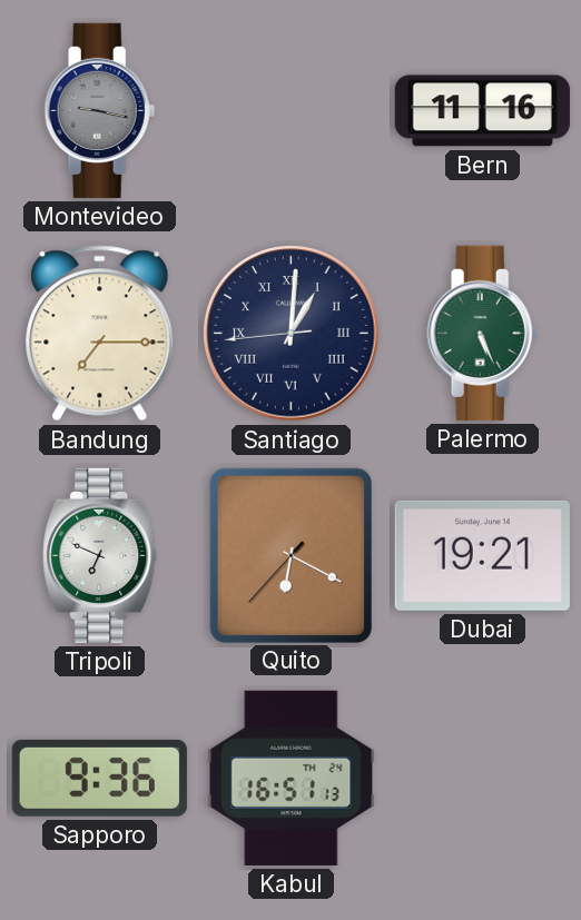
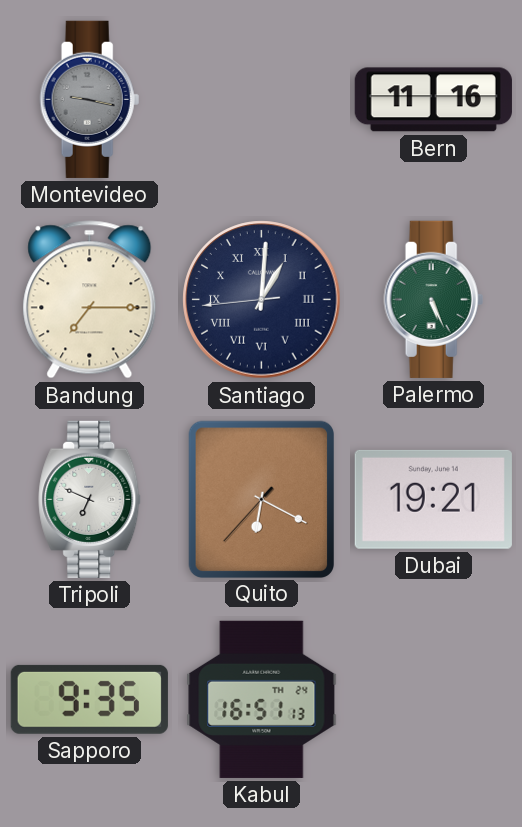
Sapporo: 9:36 -> 9:35
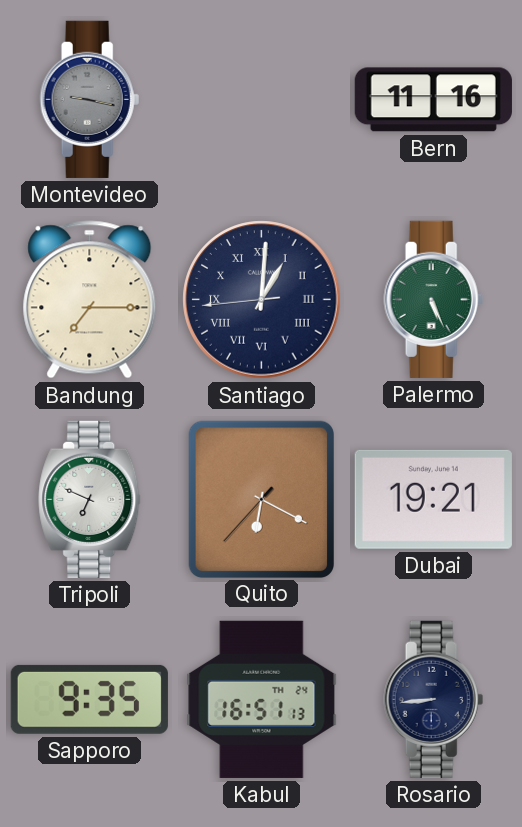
Rosario: none -> 8:44
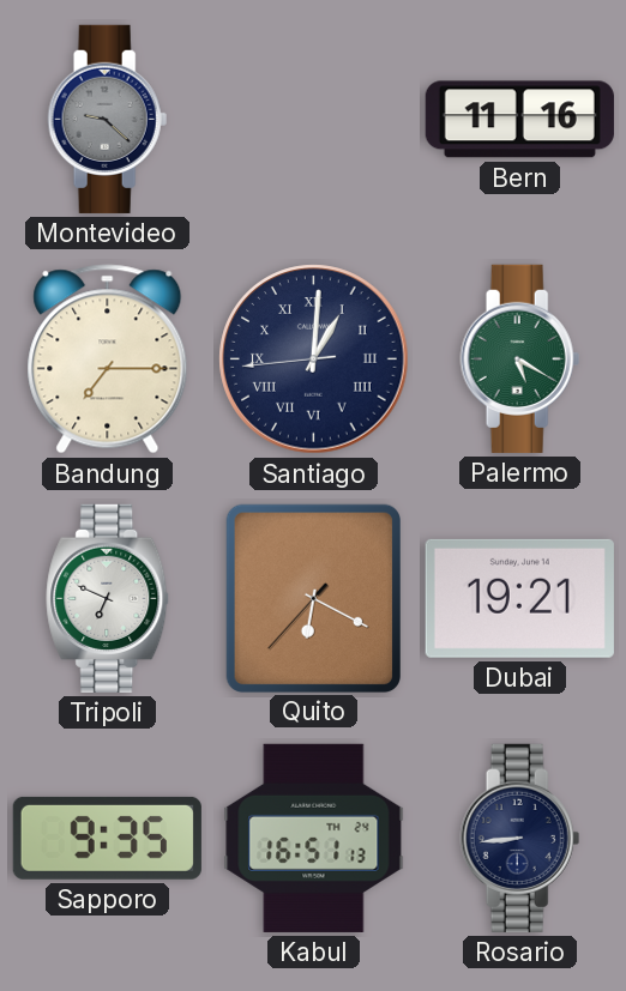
Montevideo: 9:17 -> 9:22
Palermo: 5:26 -> 5:20
